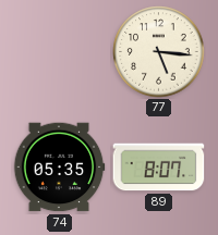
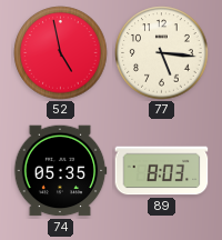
52: none -> 4:58
89: 8:07 -> 8:03
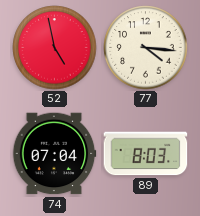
77: 5:16 -> 4:16
74: 05:35 -> 07:04
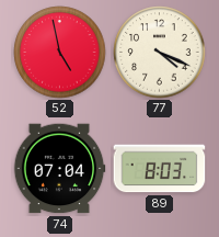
77: 4:16 -> 4:19
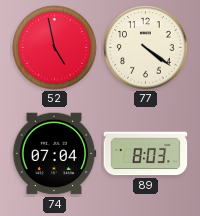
77: 4:19 -> 4:21
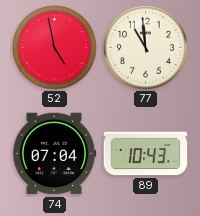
77: 4:21 -> 10:59
89: 8:03 -> 10:43
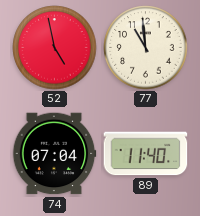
89: 10:43 -> 11:40
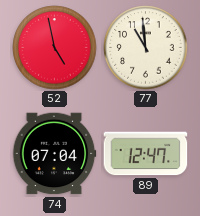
89: 11:40 -> 12:47
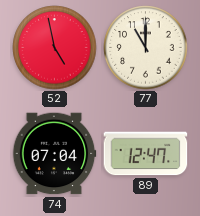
77: 10:59 -> 11:00
